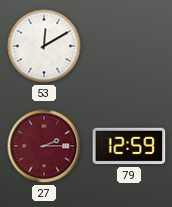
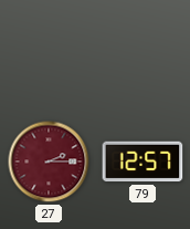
53: 12:10 -> none
79: 12:59 -> 12:57
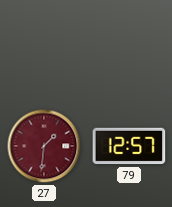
27: 2:15 -> 1:31
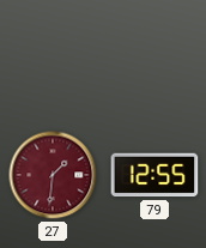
79: 12:57 -> 12:55
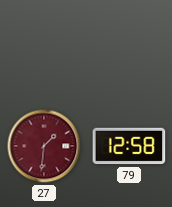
79: 12:55 -> 12:58
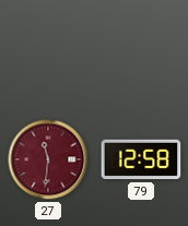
27: 1:31 -> 11:31
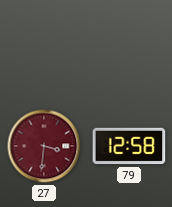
27: 11:31 -> 3:31
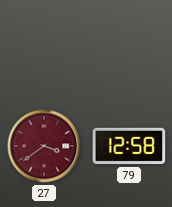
27: 3:31 -> 3:39
